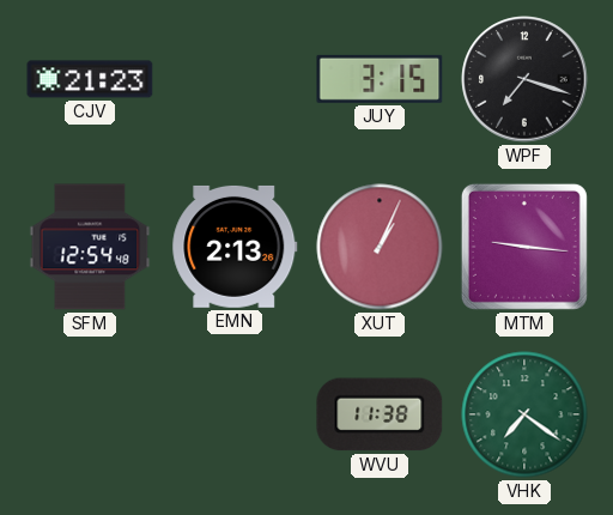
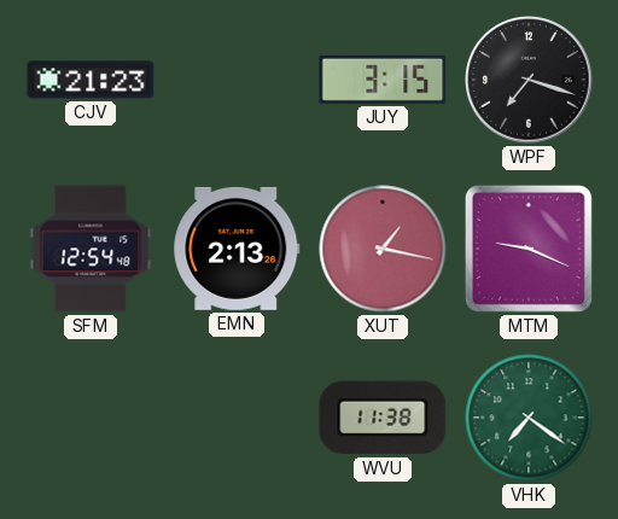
XUT: 1:04 -> 1:17
MTM: 9:16 -> 9:19
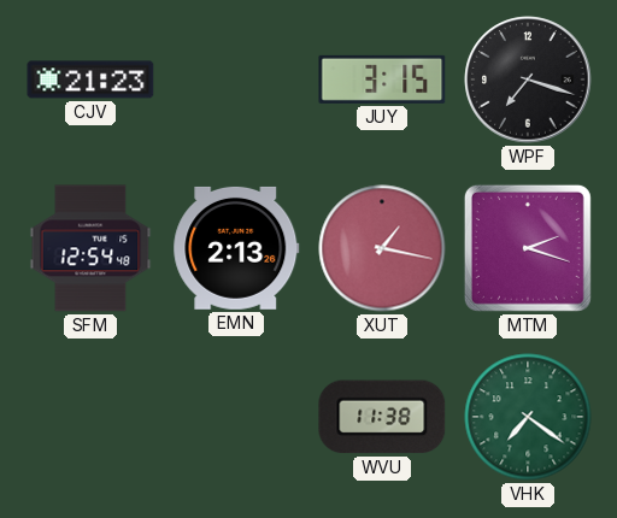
MTM: 9:19 -> 2:18
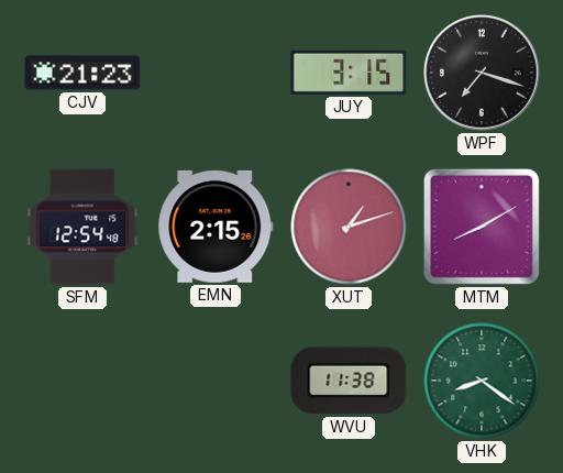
EMN: 2:13 -> 2:15
XUT: 1:17 -> 1:12
MTM: 2:18 -> 8:10
VHK: 7:21 -> 8:21
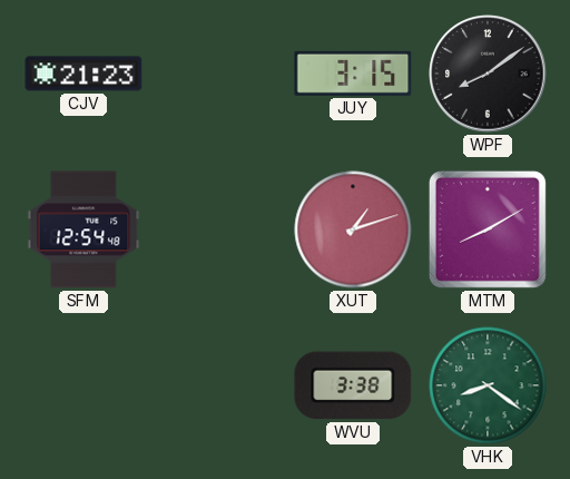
WPF: 7:18 -> 8:09
EMN: 2:15 -> none
WVU: 11:38 -> 3:38
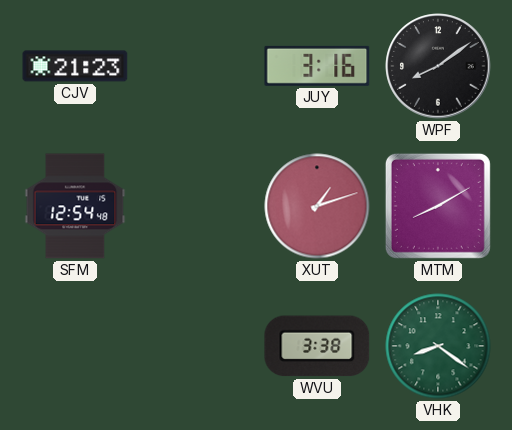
JUY: 3:15 -> 3:16
